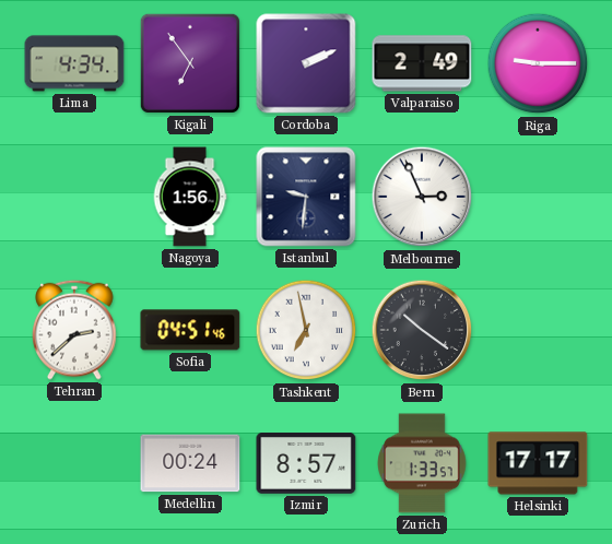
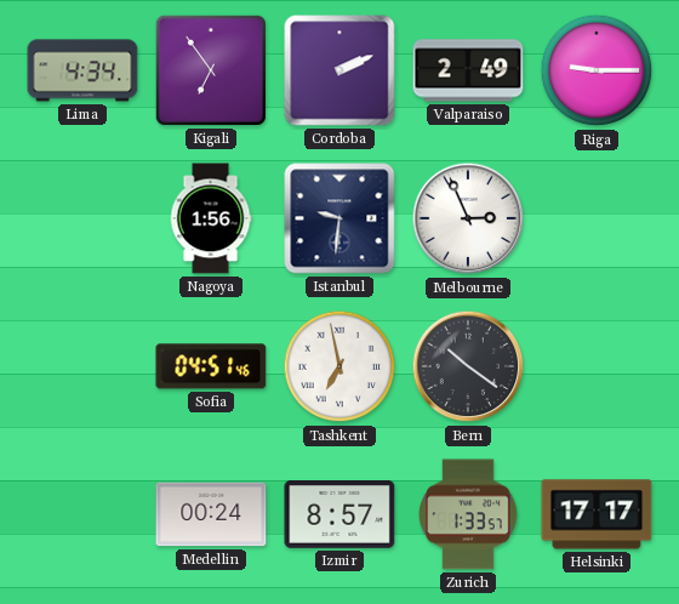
Tehran: 2:38 -> none
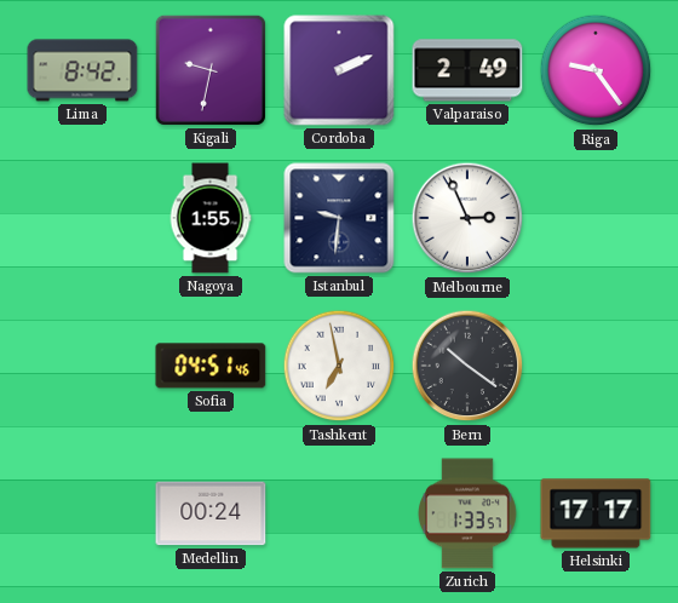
Lima: 4:34 -> 8:42
Kigali: 6:54 -> 9:32
Riga: 9:15 -> 9:24
Nagoya: 1:56 -> 1:55
Izmir: 8:57 -> none
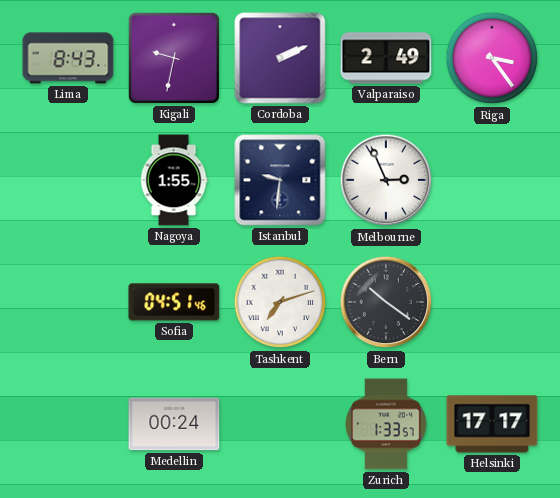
Lima: 8:42 -> 8:43
Riga: 9:24 -> 3:24
Tashkent: 6:58 -> 7:12
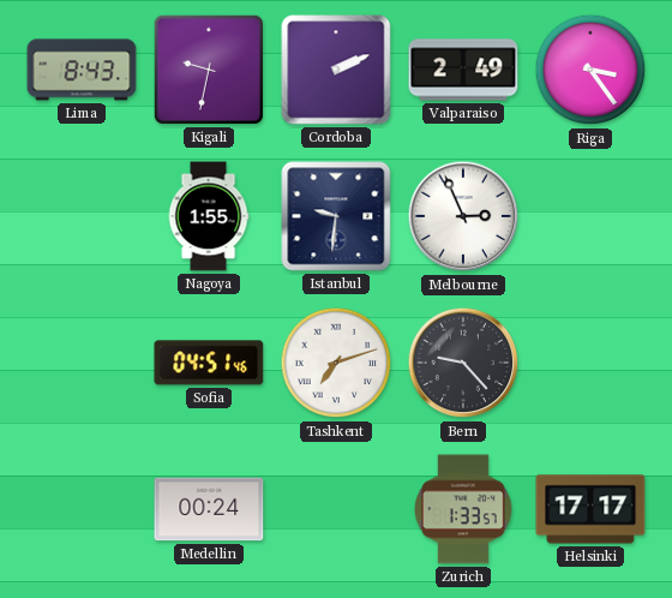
Bern: 10:21 -> 9:23
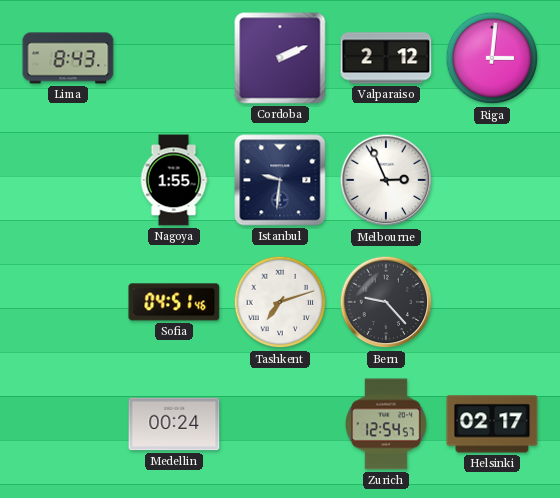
Kigali: 9:32 -> none
Valparaiso: 2:49 -> 2:12
Riga: 3:24 -> 3:01
Zurich: 1:33 -> 12:54
Helsinki: 17:17 -> 02:17
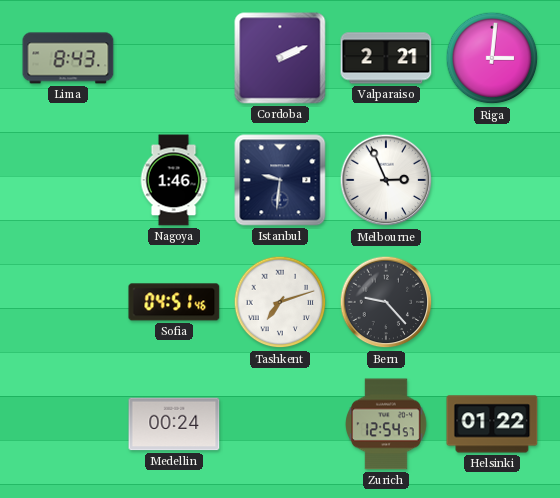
Valparaiso: 2:12 -> 2:21
Nagoya: 1:55 -> 1:46
Helsinki: 02:17 -> 01:22
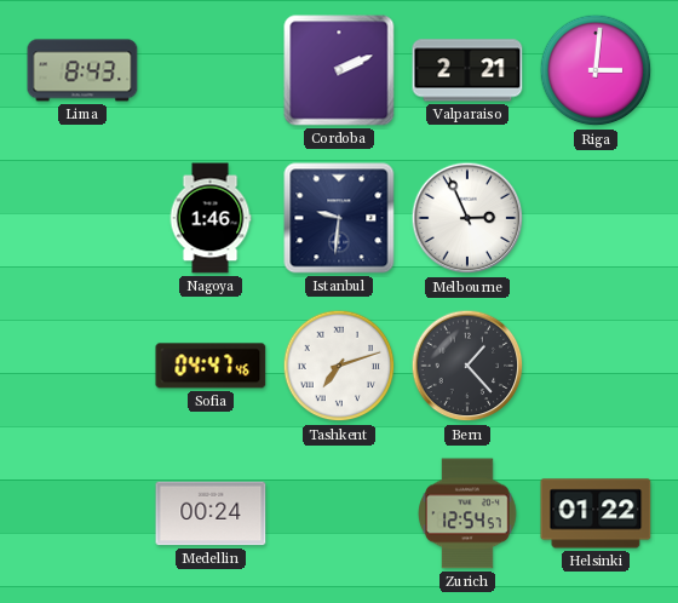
Sofia: 04:51 -> 04:47
Bern: 9:23 -> 1:23
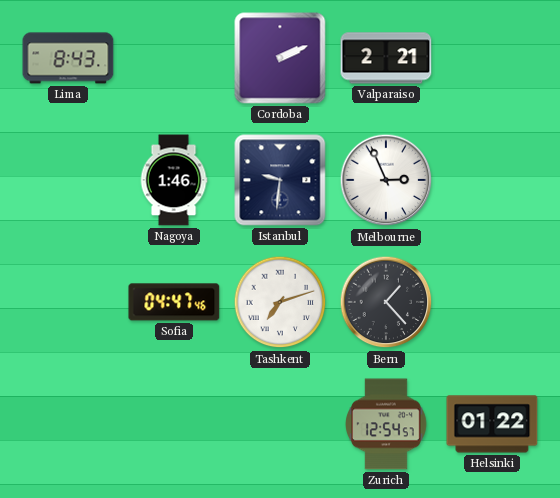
Riga: 3:01 -> none
Medellin: 00:24 -> none
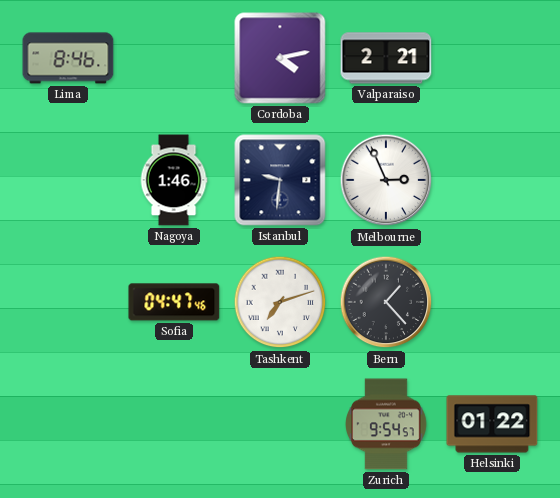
Lima: 8:43 -> 8:46
Cordoba: 2:11 -> 4:13
Zurich: 12:54 -> 9:54
